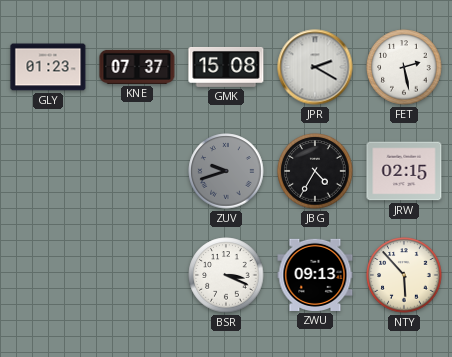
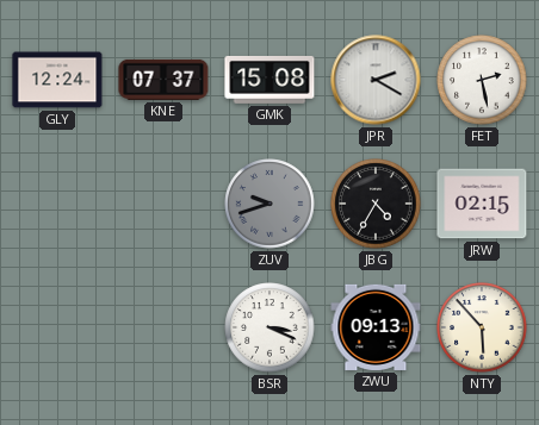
GLY: 01:23 -> 12:24
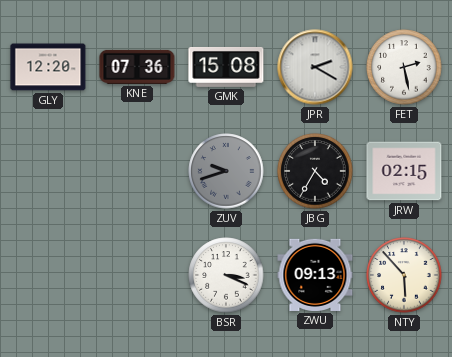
GLY: 12:24 -> 12:20
KNE: 07:37 -> 07:36
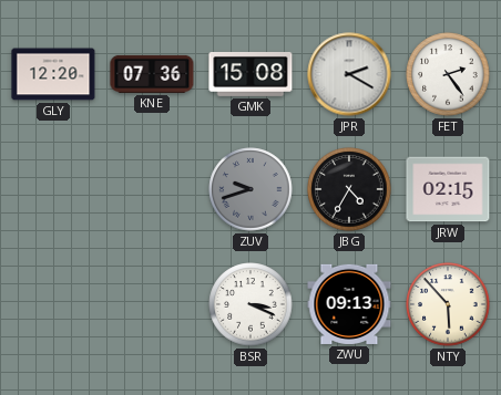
FET: 2:28 -> 2:24
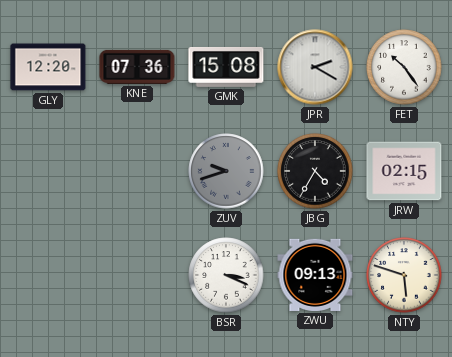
FET: 2:24 -> 10:24
NTY: 5:53 -> 5:48
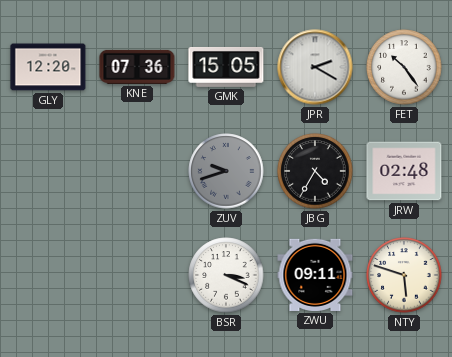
GMK: 15:08 -> 15:05
JRW: 02:15 -> 02:48
ZWU: 09:13 -> 09:11
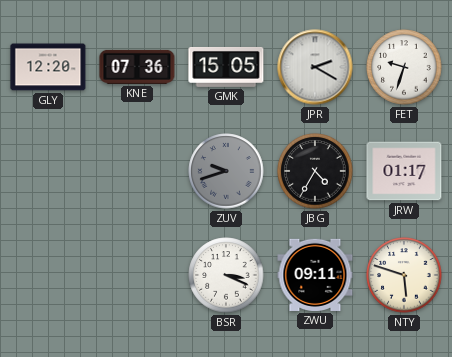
FET: 10:24 -> 9:33
JRW: 02:48 -> 01:17
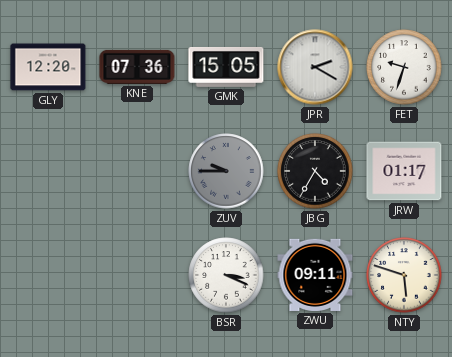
ZUV: 9:42 -> 9:45
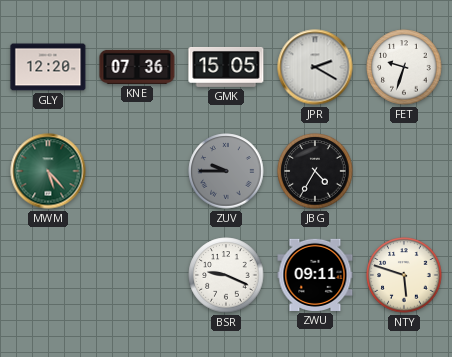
MWM: none -> 5:23
JRW: 01:17 -> none
BSR: 3:19 -> 9:19
